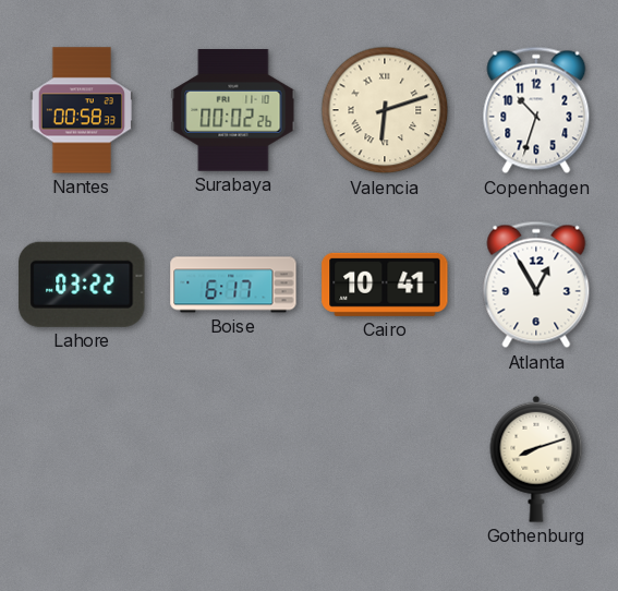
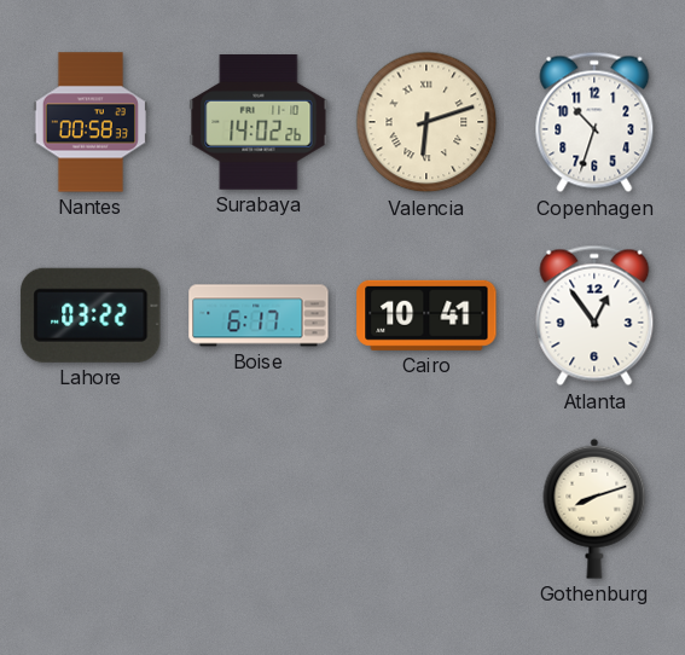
Surabaya: 00:02 -> 14:02
Atlanta: 12:55 -> 12:54
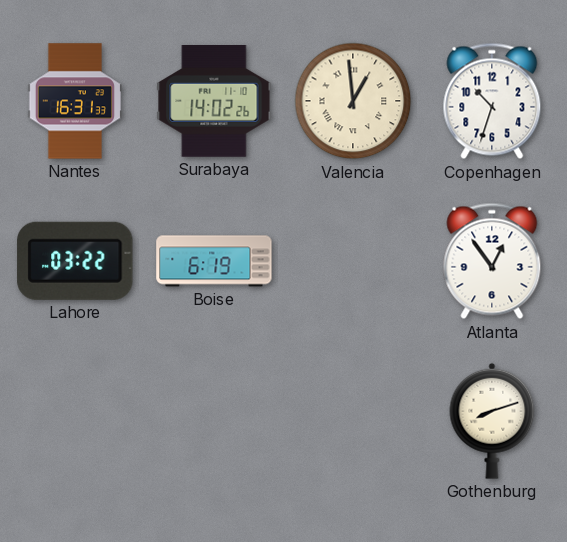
Nantes: 00:58 -> 16:31
Valencia: 6:12 -> 12:59
Boise: 6:17 -> 6:19
Cairo: 10:41 -> none
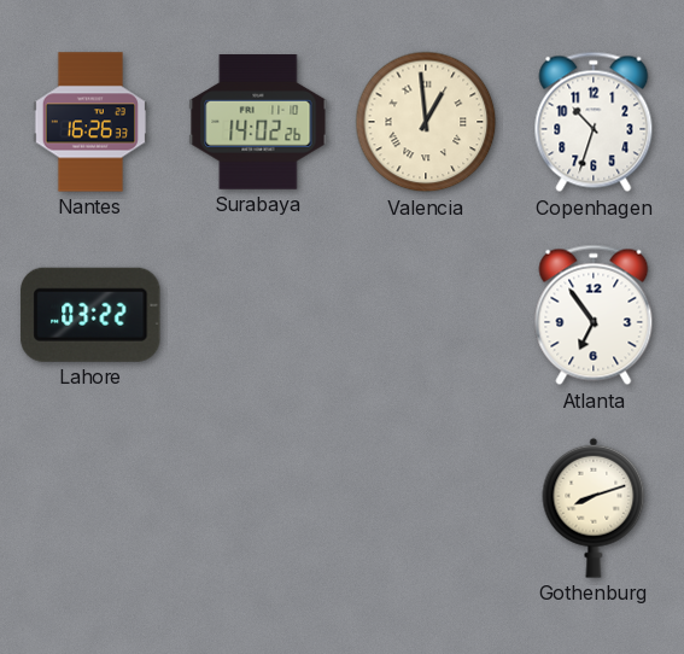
Nantes: 16:31 -> 16:26
Boise: 6:19 -> none
Atlanta: 12:54 -> 6:54
